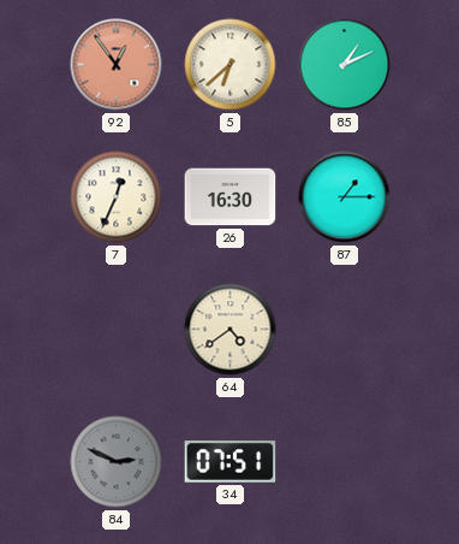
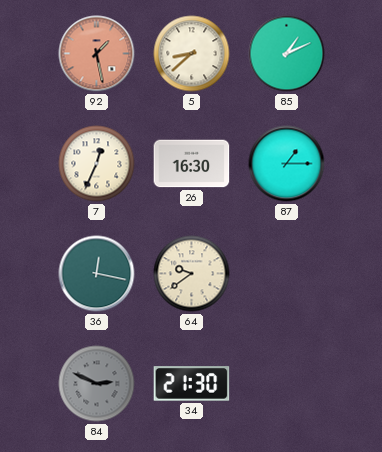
92: 12:54 -> 1:28
5: 6:38 -> 8:38
36: none -> 12:17
64: 4:39 -> 9:39
34: 07:51 -> 21:30
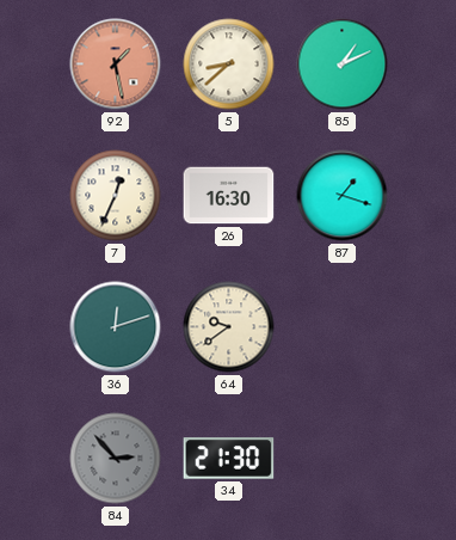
87: 1:15 -> 1:18
36: 12:17 -> 12:12
84: 2:49 -> 2:53
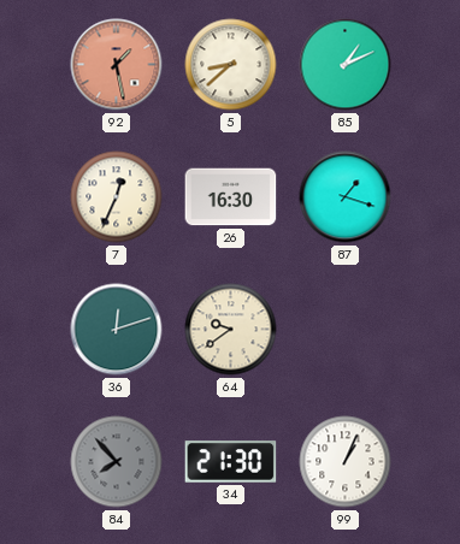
84: 2:53 -> 7:53
99: none -> 1:04
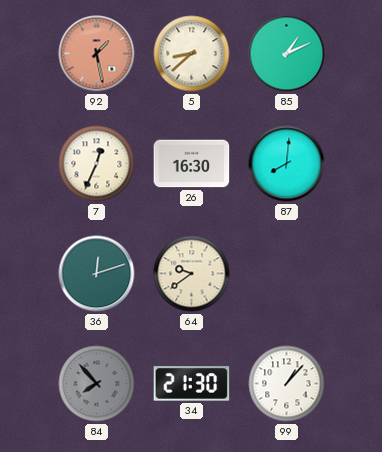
87: 1:18 -> 8:01
99: 1:04 -> 1:07
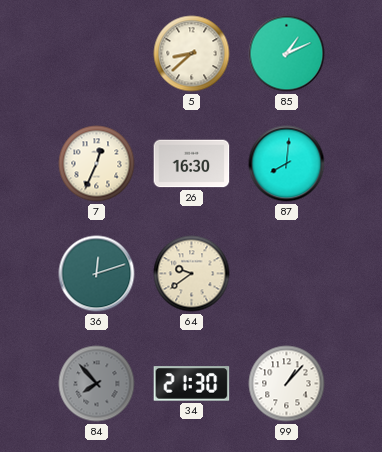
92: 1:28 -> none
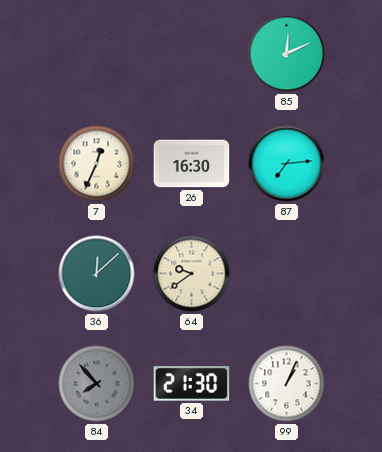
5: 8:38 -> none
85: 1:11 -> 12:11
87: 8:01 -> 7:14
36: 12:12 -> 12:08
99: 1:07 -> 1:04
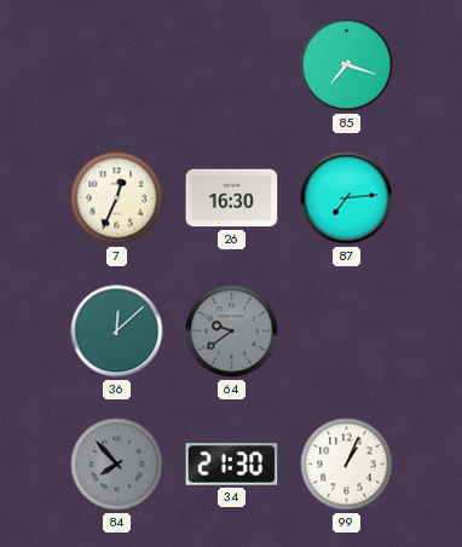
85: 12:11 -> 7:18
64 dial: cream -> grey
